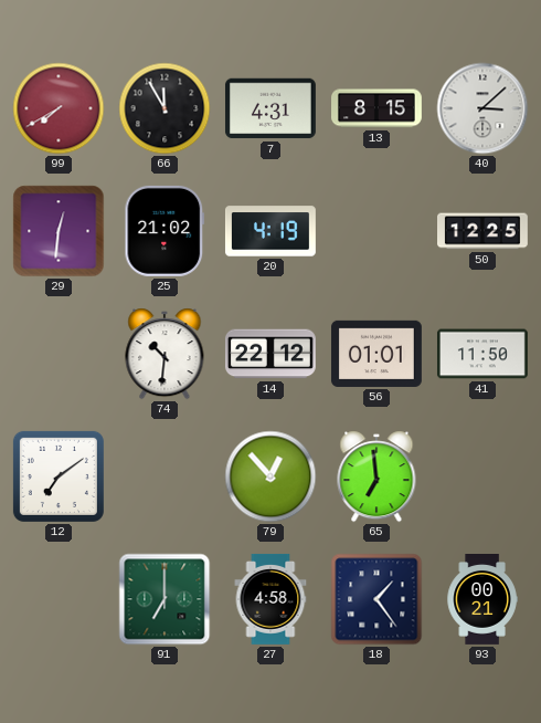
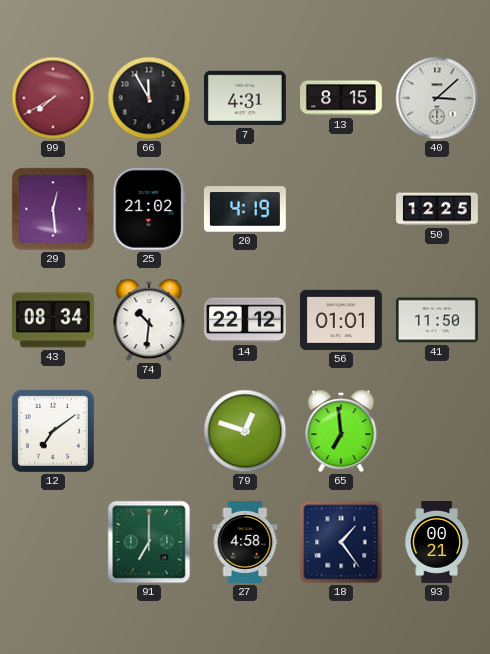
29: 12:31 -> 12:29
43: none -> 08:34
79: 12:53 -> 12:48
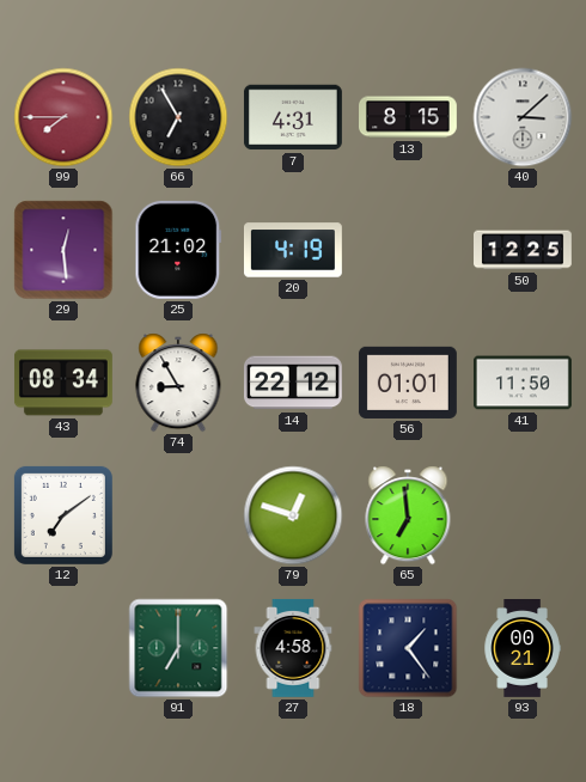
99: 7:40 -> 7:45
66: 11:55 -> 6:55
74: 10:31 -> 8:55
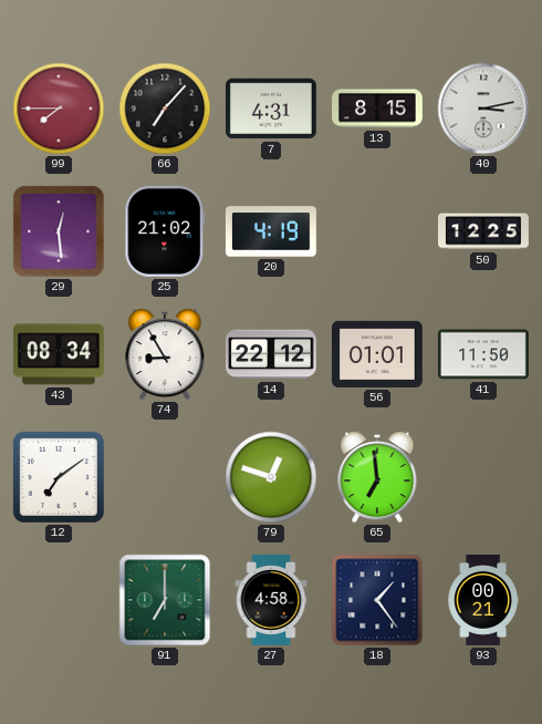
66: 6:55 -> 7:07
40: 3:08 -> 3:13
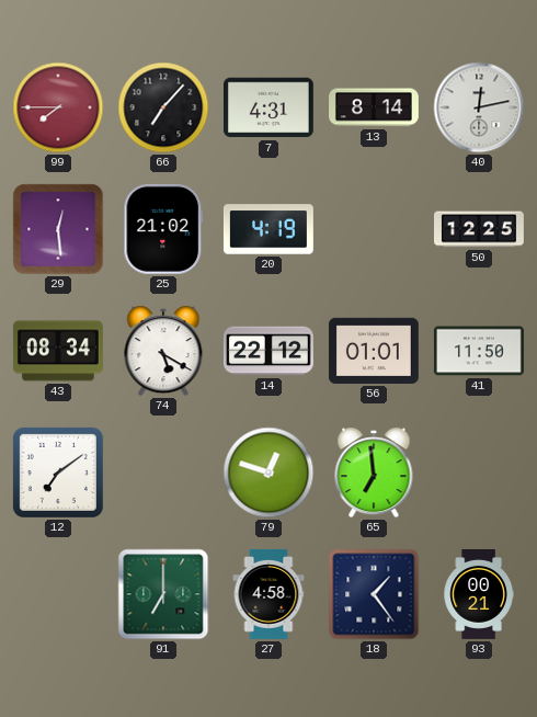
13: 8:15 -> 8:14
40: 3:13 -> 12:13
74: 8:55 -> 5:20
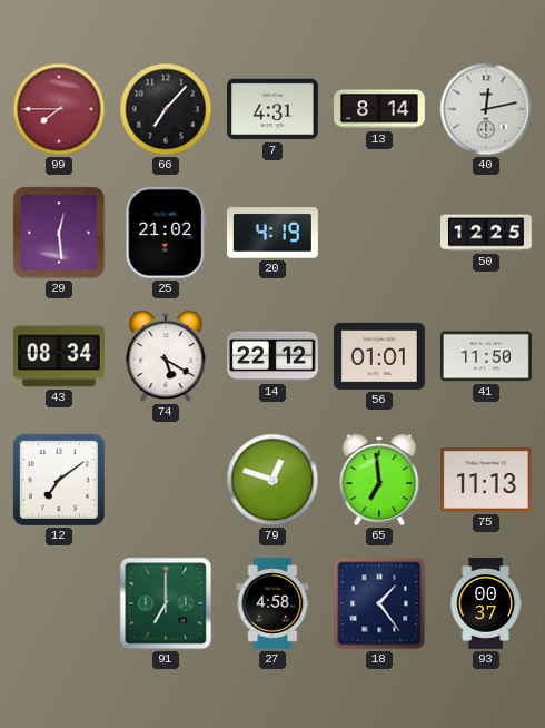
75: none -> 11:13
93: 00:21 -> 00:37
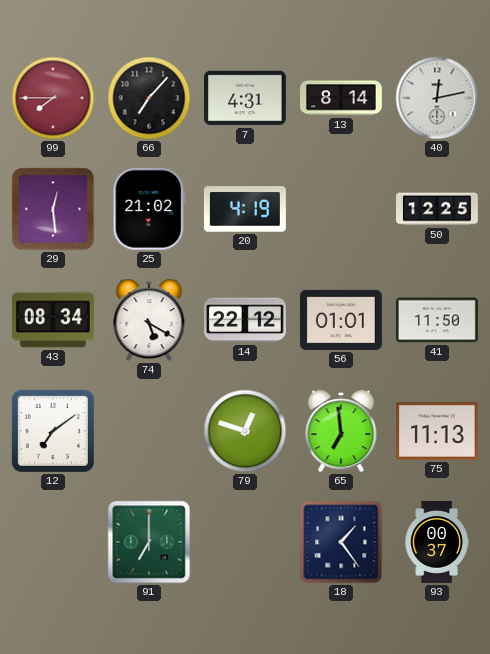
27: 4:58 -> none
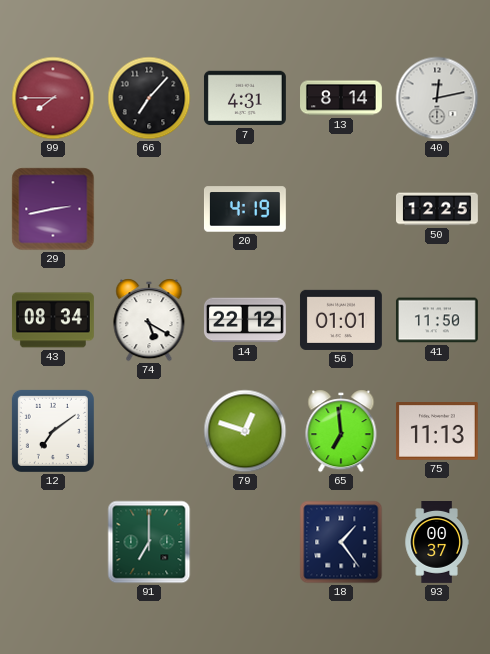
29: 12:29 -> 2:43
25: 21:02 -> none
